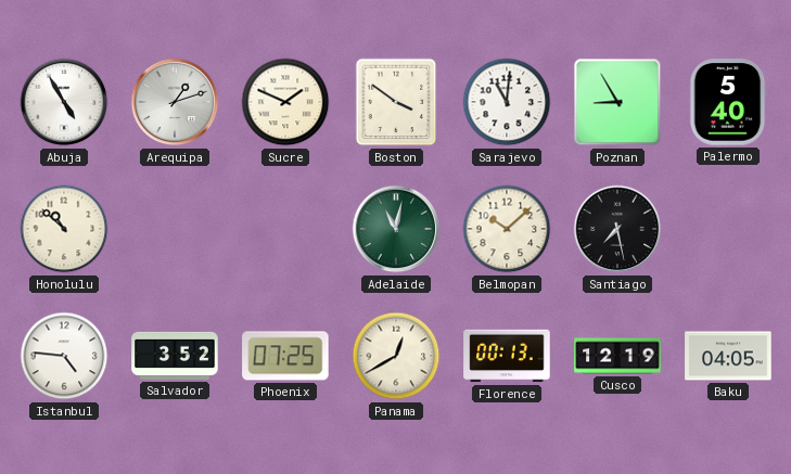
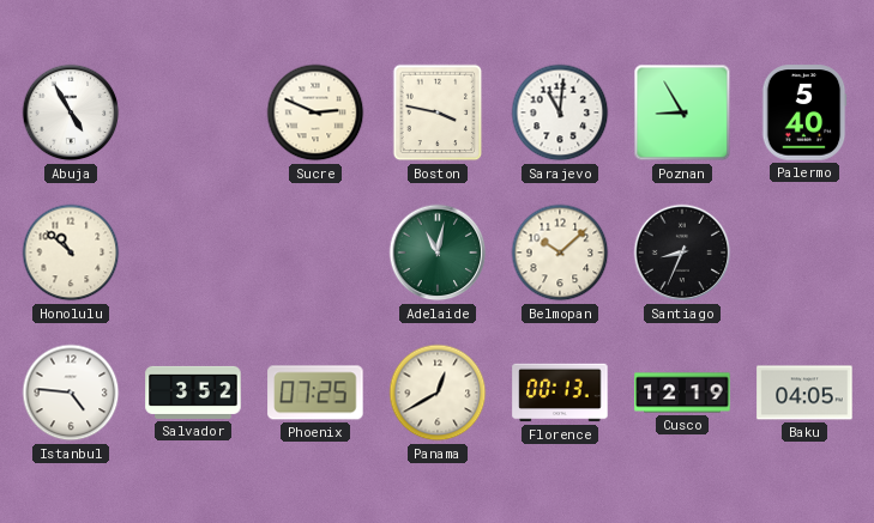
Arequipa: 1:12 -> none
Sucre: 1:49 -> 2:49
Boston: 3:51 -> 3:47
Santiago: 7:28 -> 8:34
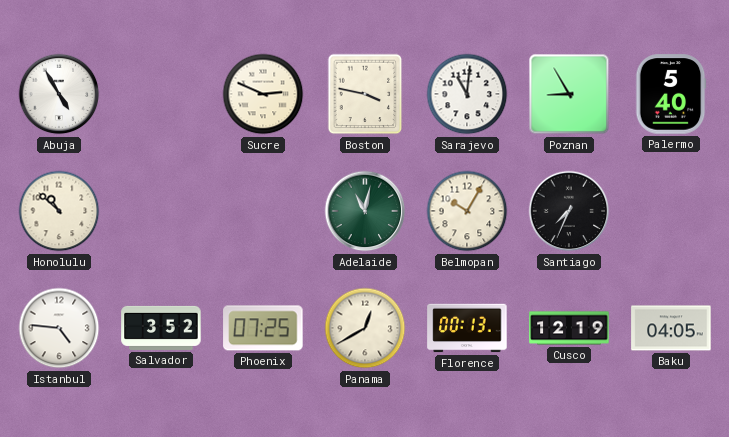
Belmopan: 10:08 -> 10:05
Santiago: 8:34 -> 7:34
